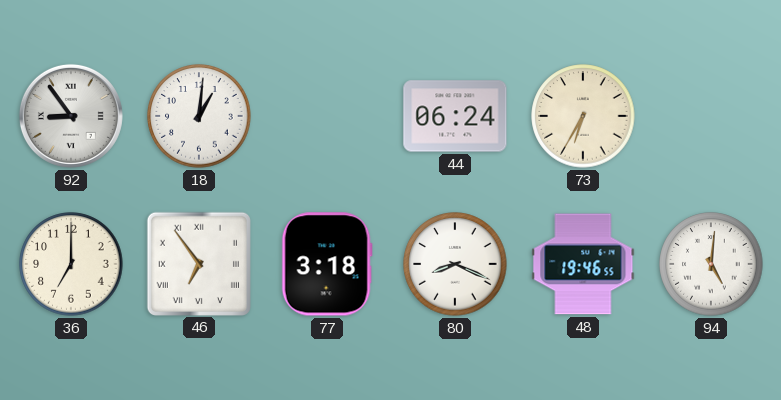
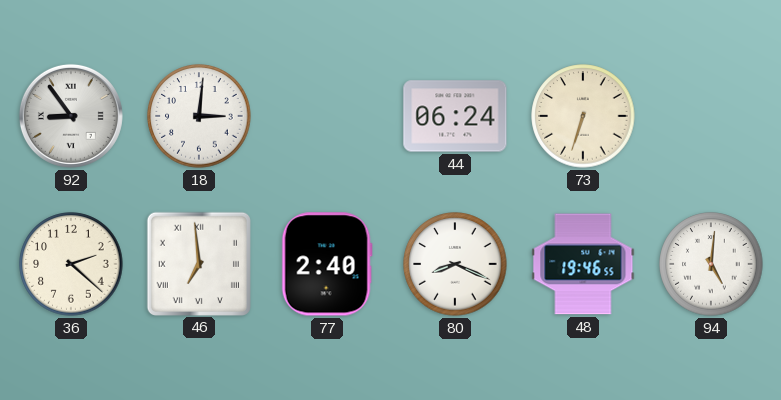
18: 1:01 -> 3:01
73: 6:35 -> 6:33
36: 7:00 -> 2:22
46: 6:54 -> 6:59
77: 3:18 -> 2:40
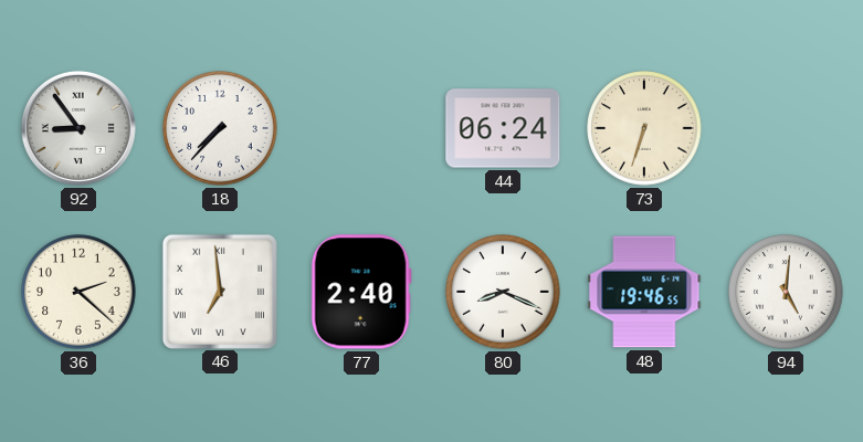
18: 3:01 -> 7:37
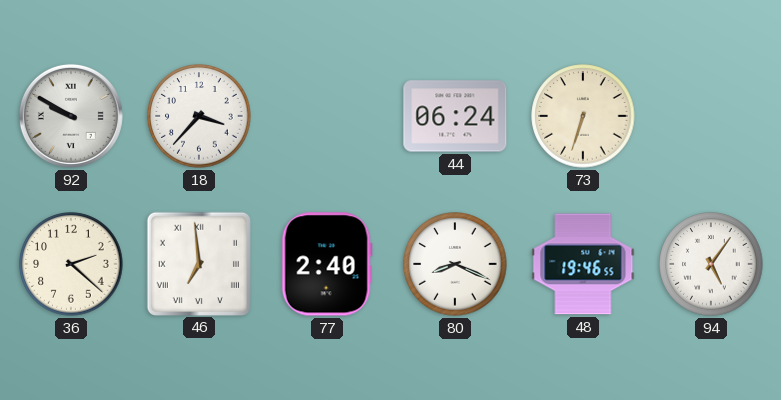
92: 8:54 -> 9:50
18: 7:37 -> 3:37
94: 5:01 -> 5:06
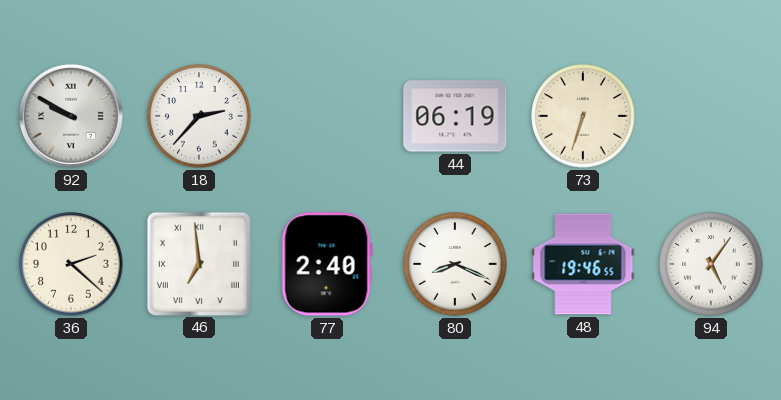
18: 3:37 -> 2:37
44: 06:24 -> 06:19
